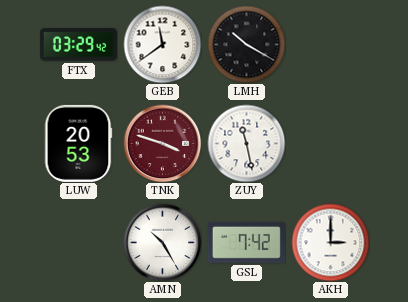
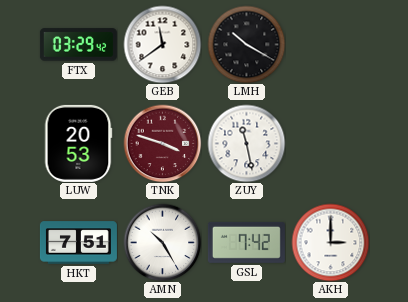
HKT: none -> 7:51
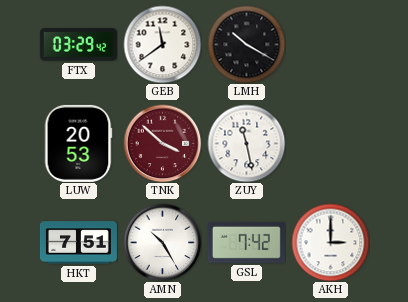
TNK: 3:48 -> 3:52
